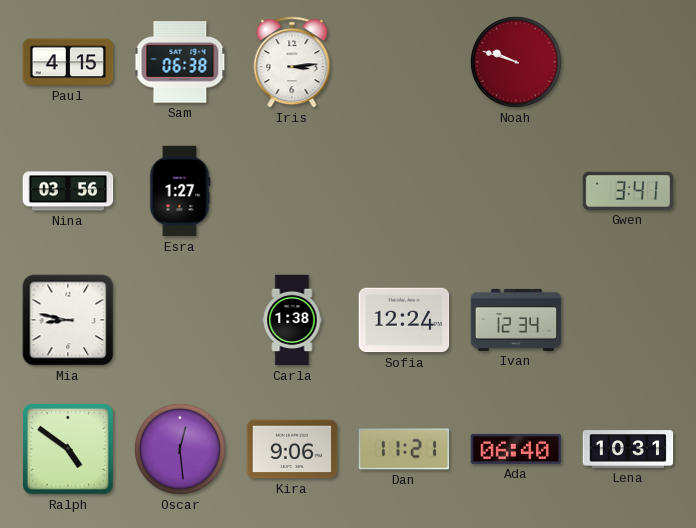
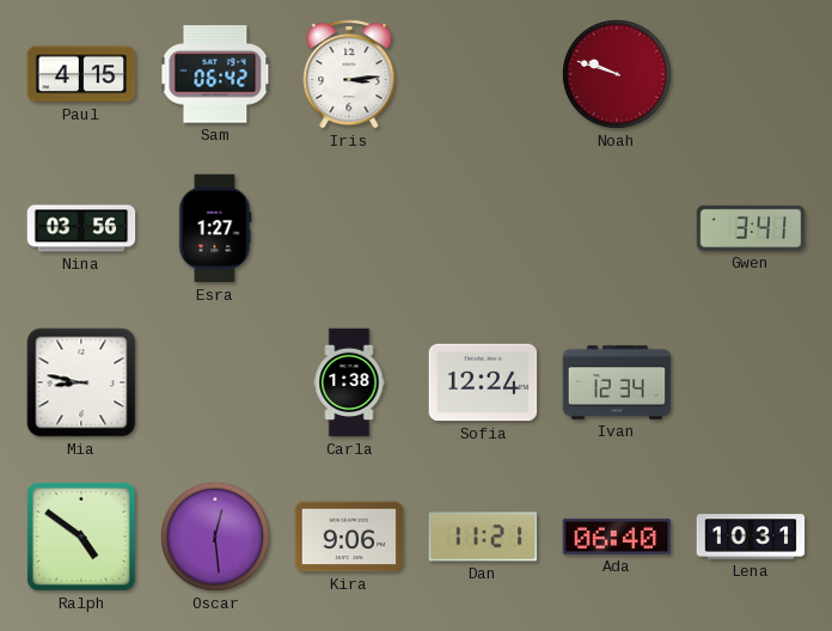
Sam: 06:38 -> 06:42
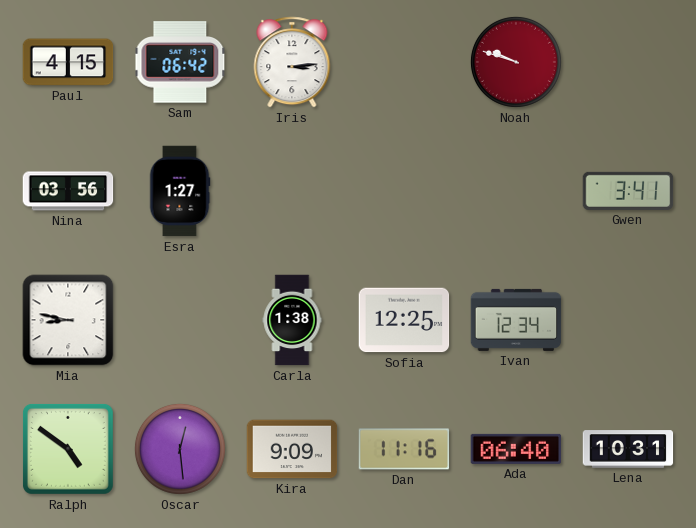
Sofia: 12:24 -> 12:25
Kira: 9:06 -> 9:09
Dan: 11:21 -> 11:16
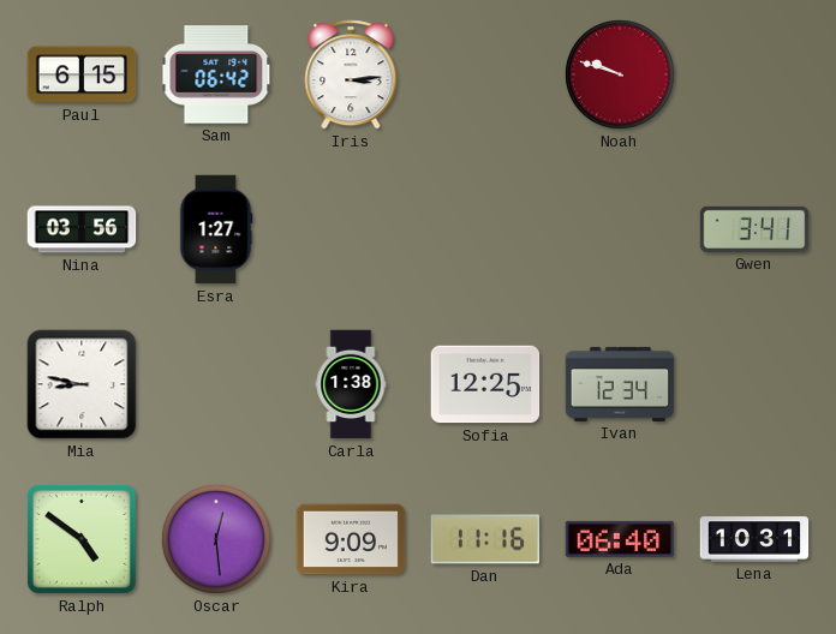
Paul: 4:15 -> 6:15
